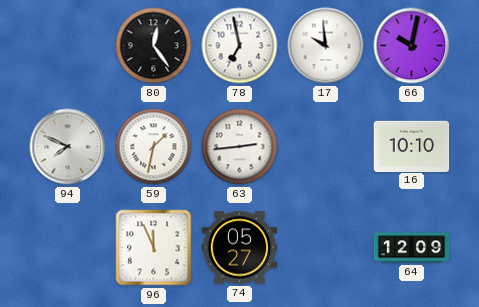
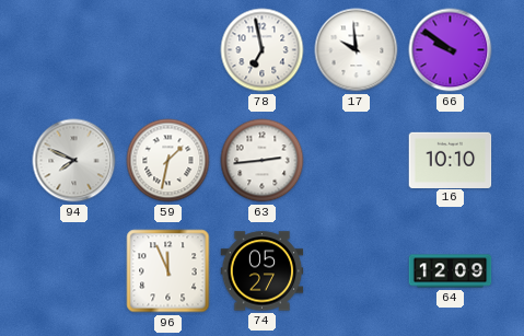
80: 12:24 -> none
66: 10:02 -> 9:51
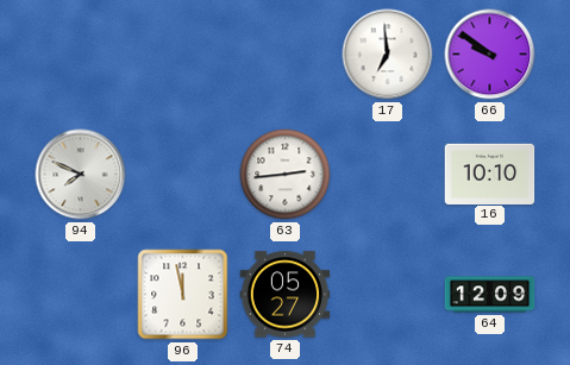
78: 6:58 -> none
17: 9:59 -> 6:59
59: 1:32 -> none
96: 11:56 -> 11:58
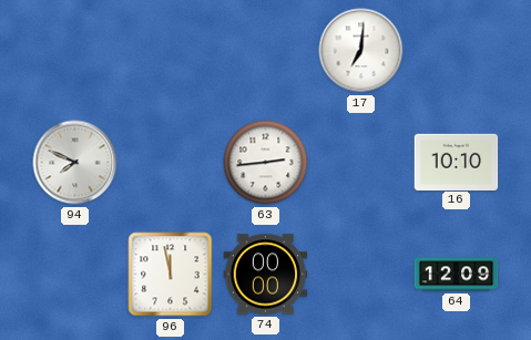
17: 6:59 -> 7:01
66: 9:51 -> none
74: 05:27 -> 00:00
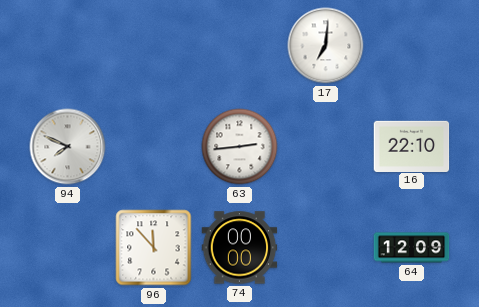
16: 10:10 -> 22:10
96: 11:58 -> 11:53
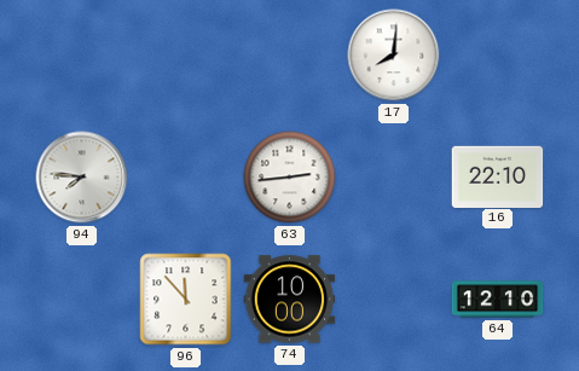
17: 7:01 -> 8:01
94: 7:49 -> 7:46
74: 00:00 -> 10:00
64: 12:09 -> 12:10
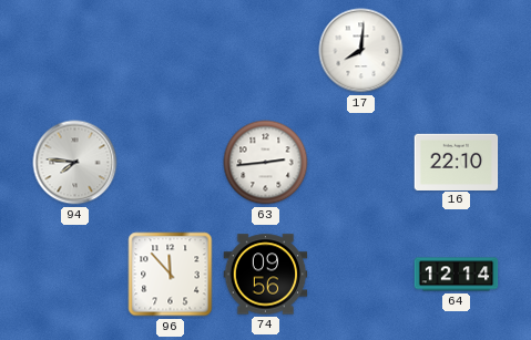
74: 10:00 -> 09:56
64: 12:10 -> 12:14
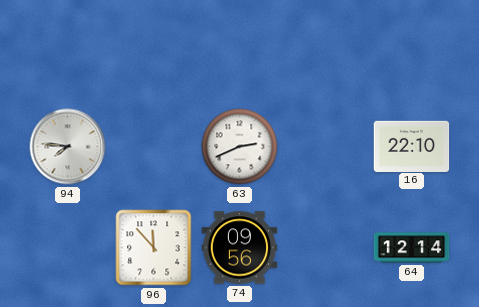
17: 8:01 -> none
63: 2:44 -> 2:41
